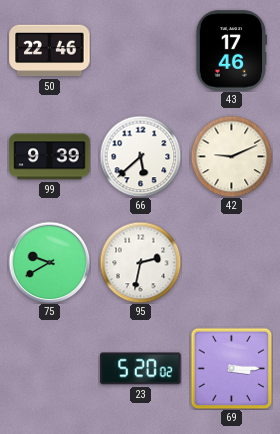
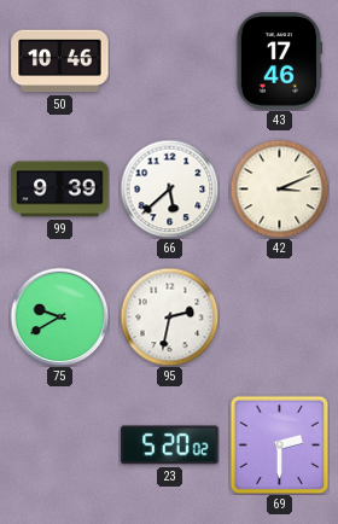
50: 22:46 -> 10:46
42: 9:11 -> 3:11
69: 3:15 -> 2:30
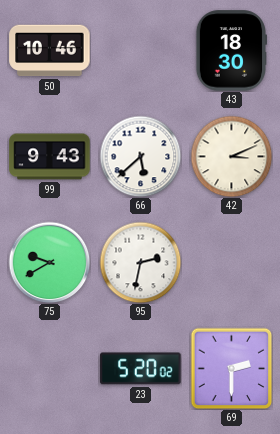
43: 17:46 -> 18:30
99: 9:39 -> 9:43
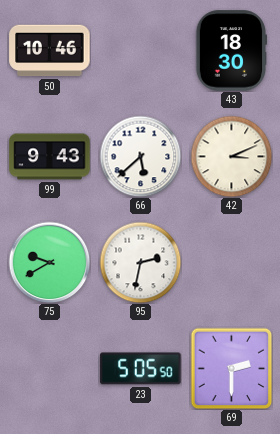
23: 5:20 -> 5:05
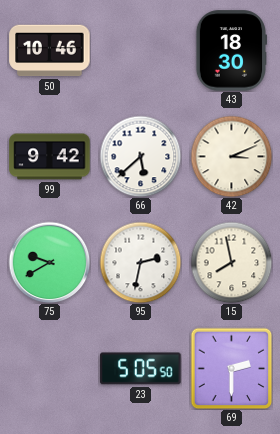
99: 9:43 -> 9:42
15: none -> 7:58
